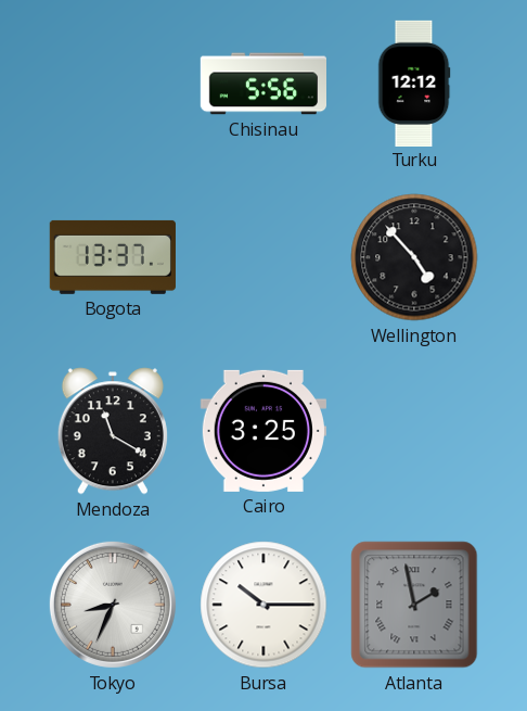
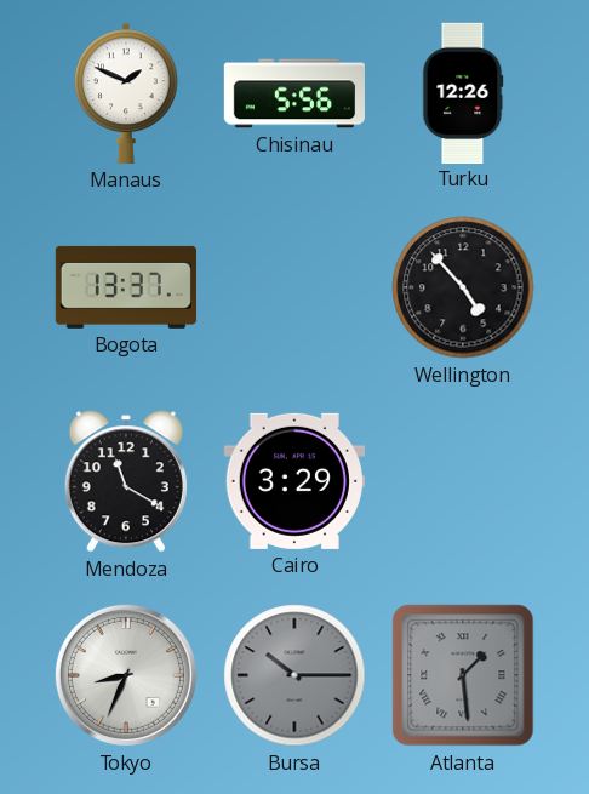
Manaus: none -> 1:49
Turku: 12:12 -> 12:26
Cairo: 3:25 -> 3:29
Bursa dial: white -> grey
Atlanta: 1:58 -> 1:29
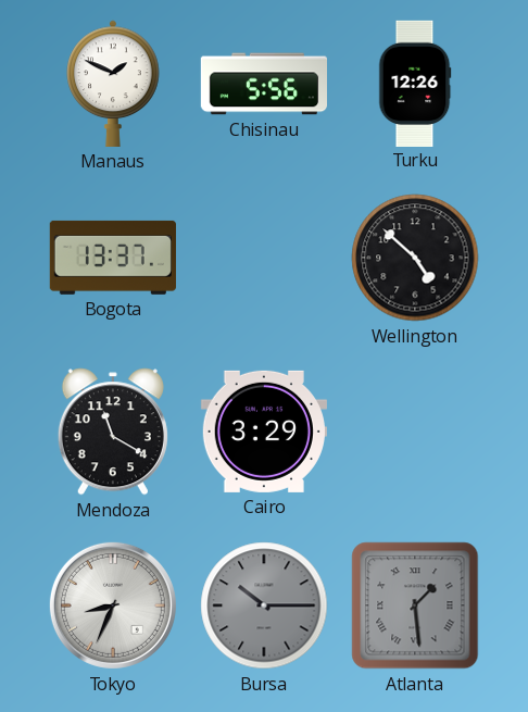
Wellington: 4:53 -> 4:52
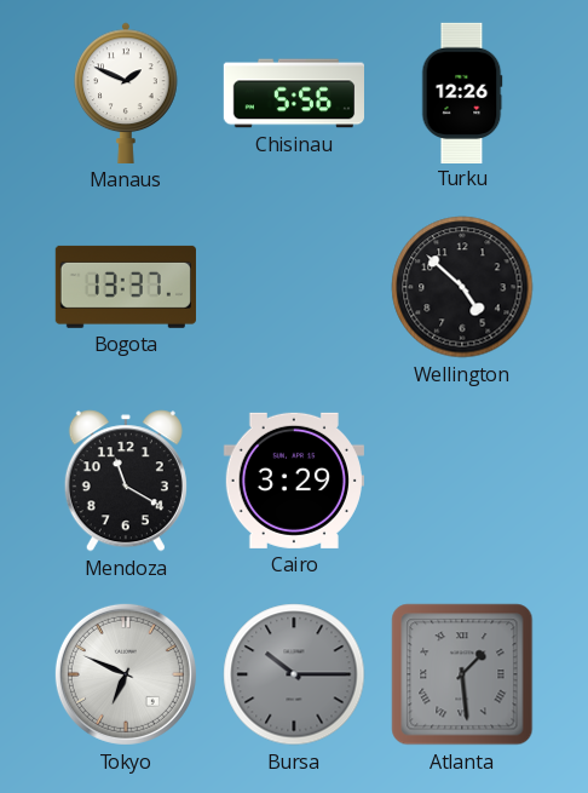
Tokyo: 8:34 -> 6:49
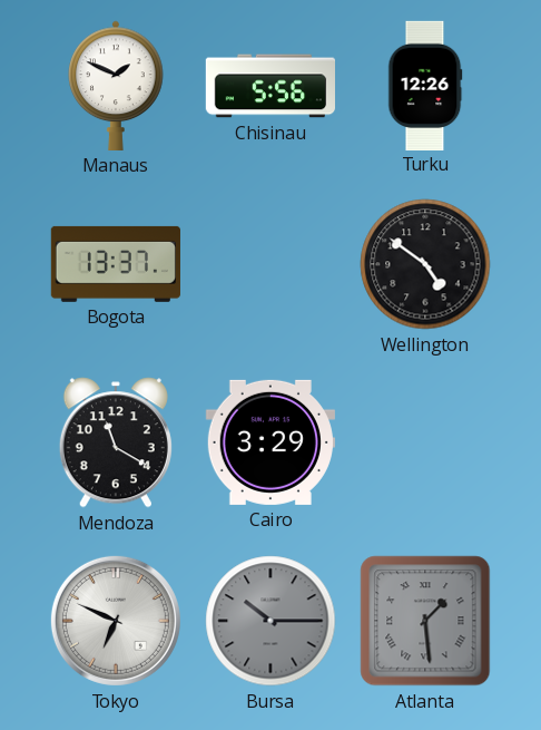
Wellington: 4:52 -> 4:51
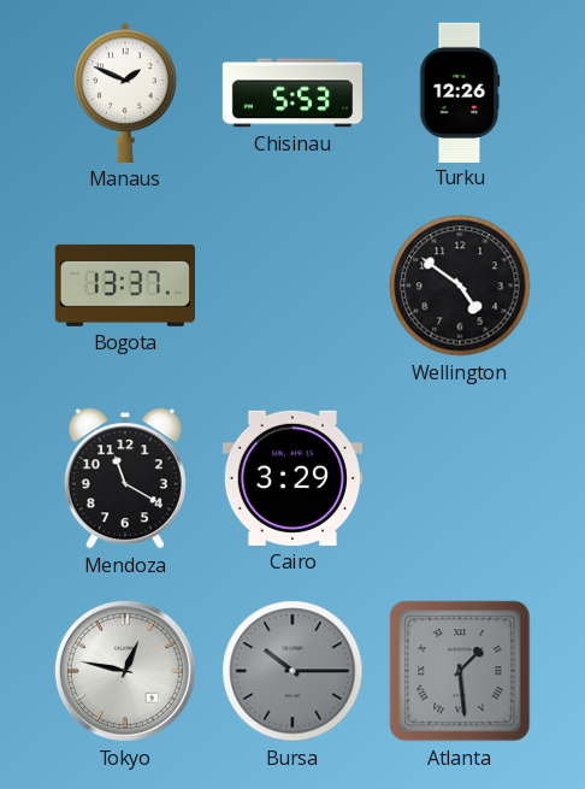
Chisinau: 5:56 -> 5:53
Tokyo: 6:49 -> 12:47
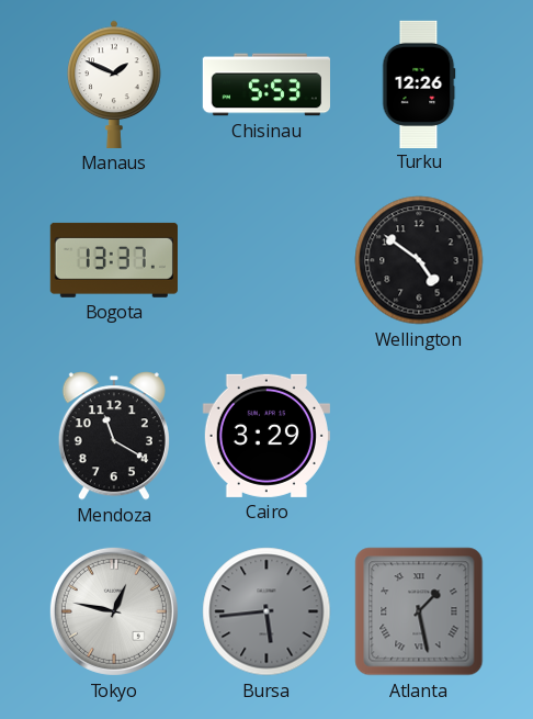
Bursa: 10:15 -> 5:44
Atlanta: 1:29 -> 1:28
